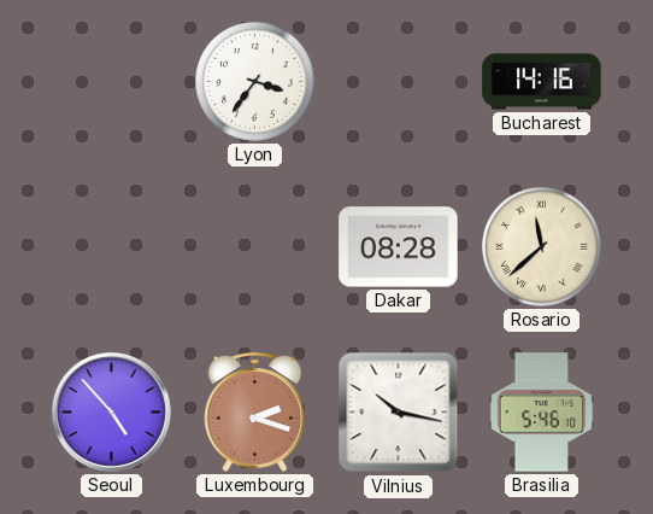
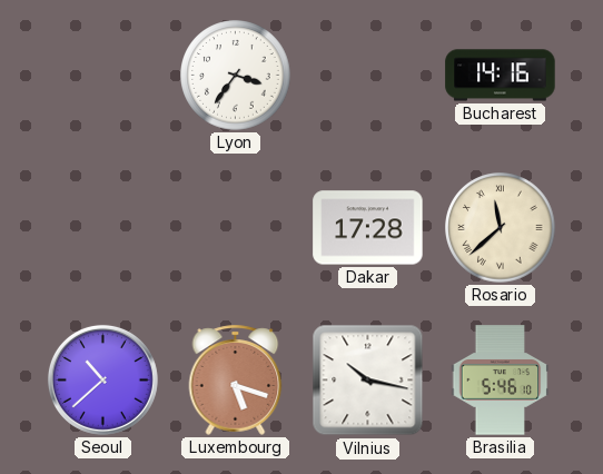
Dakar: 08:28 -> 17:28
Seoul: 4:53 -> 10:38
Luxembourg: 2:18 -> 5:18
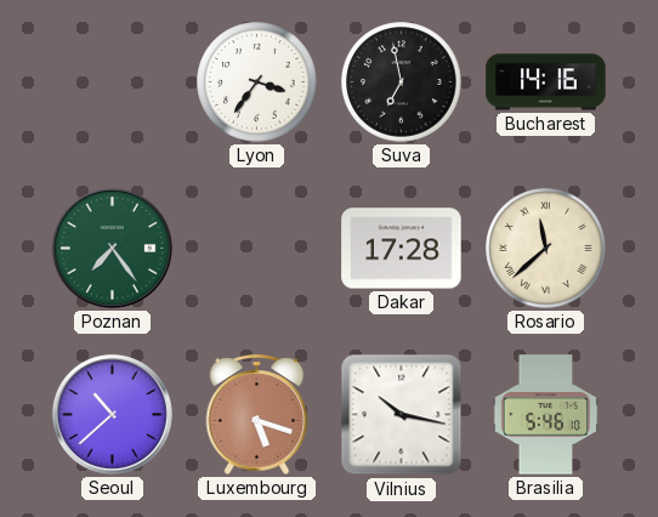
Suva: none -> 6:58
Poznan: none -> 7:24
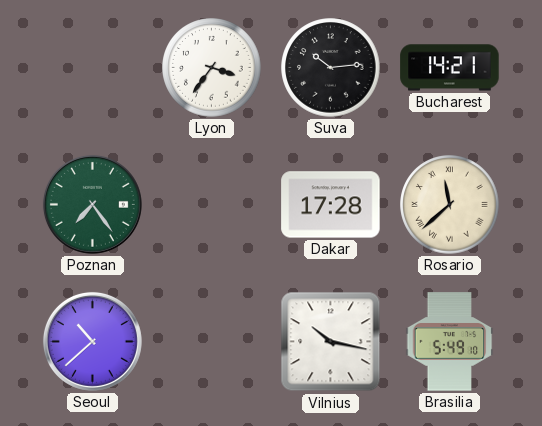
Suva: 6:58 -> 10:14
Bucharest: 14:16 -> 14:21
Luxembourg: 5:18 -> none
Brasilia: 5:46 -> 5:49
